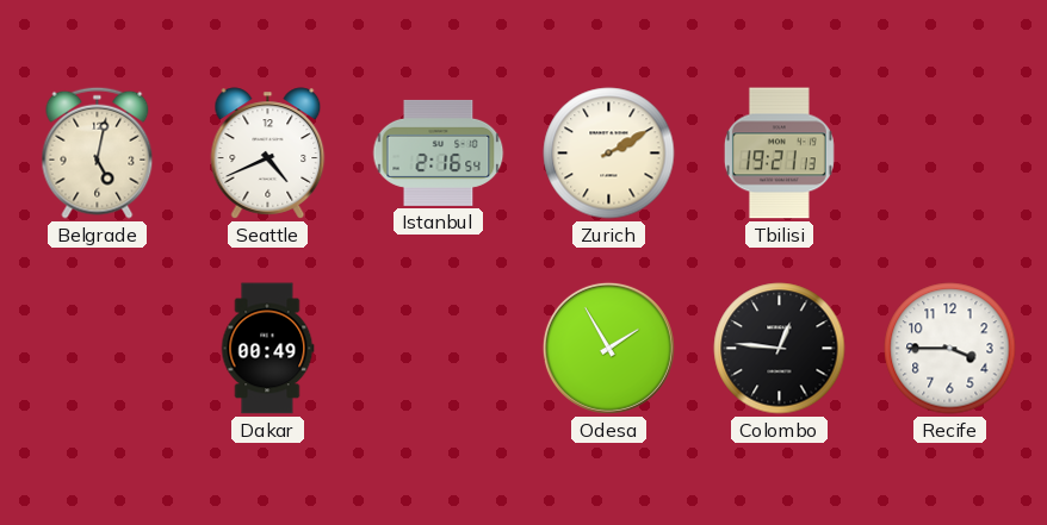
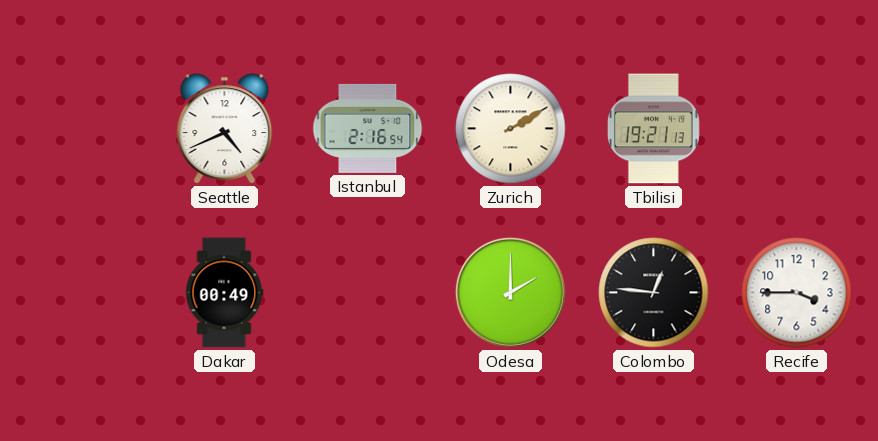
Belgrade: 5:02 -> none
Odesa: 1:55 -> 2:00
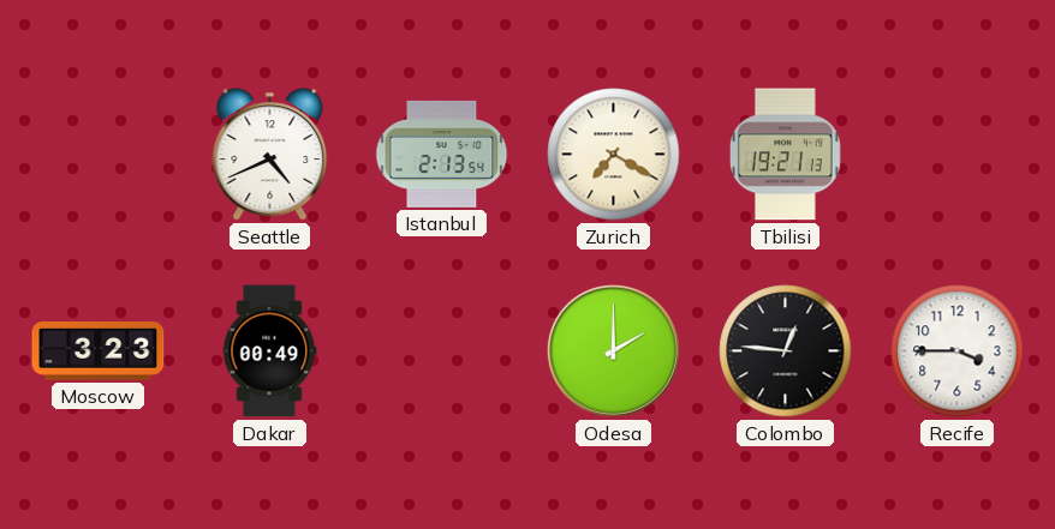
Istanbul: 2:16 -> 2:13
Zurich: 2:10 -> 7:20
Moscow: none -> 3:23
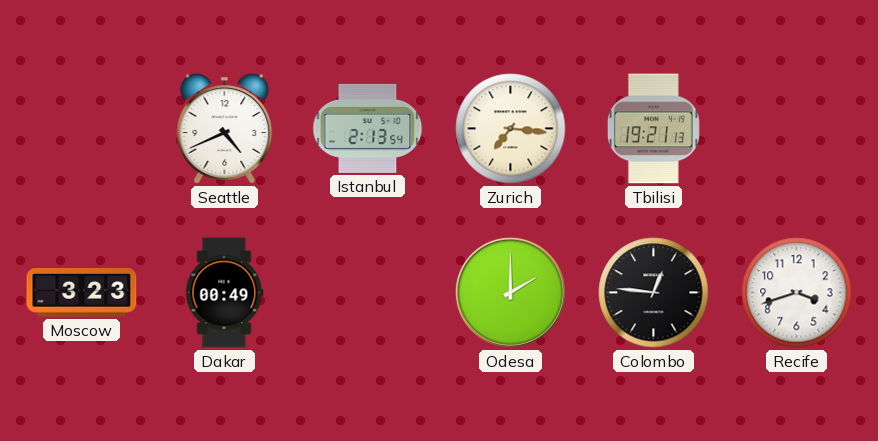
Zurich: 7:20 -> 7:16
Recife: 3:45 -> 3:42
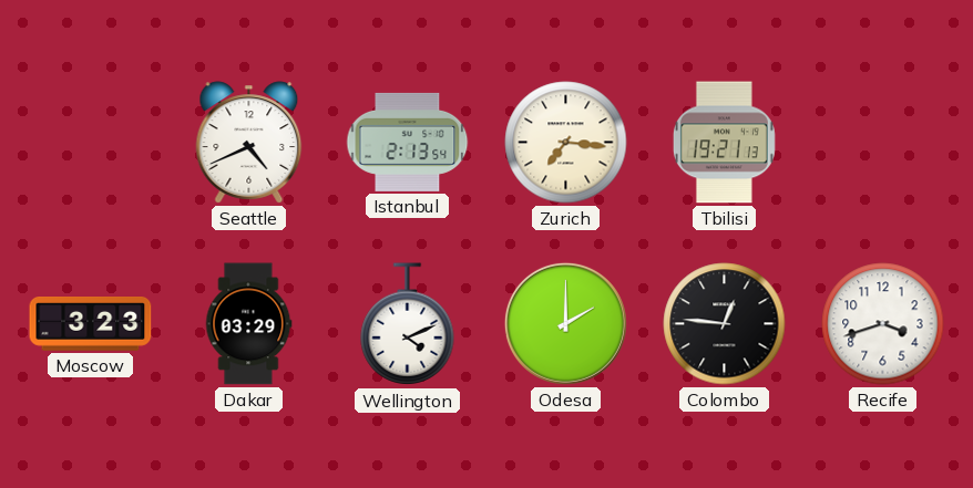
Dakar: 00:49 -> 03:29
Wellington: none -> 4:11
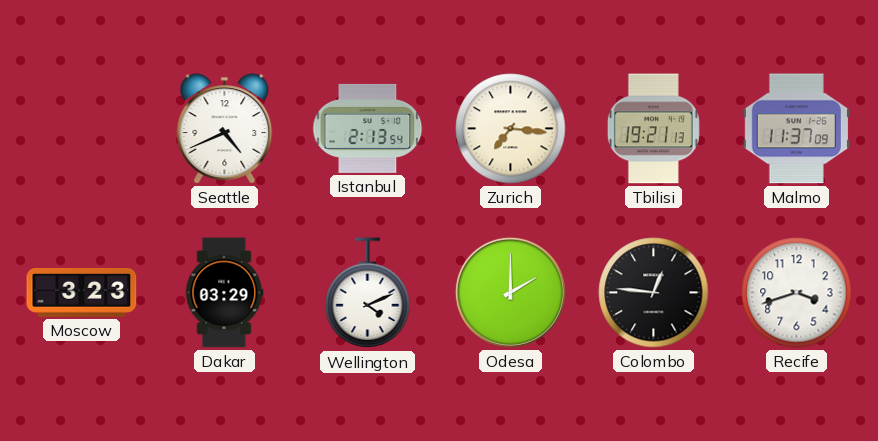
Malmo: none -> 11:37
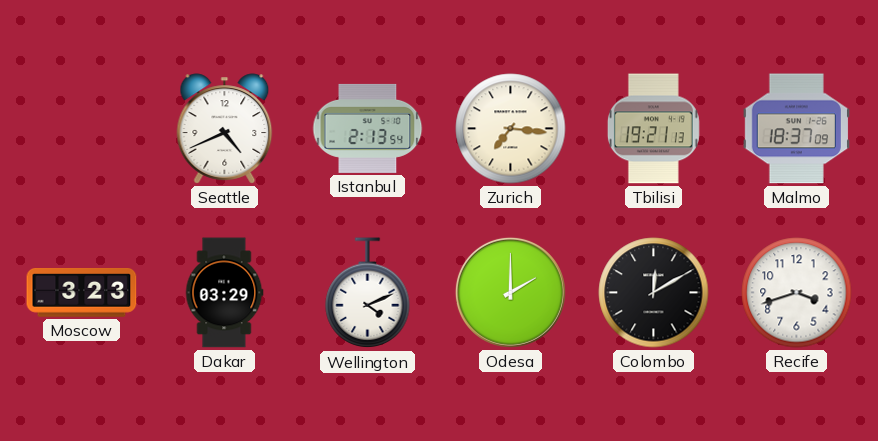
Malmo: 11:37 -> 18:37
Colombo: 12:46 -> 12:10
